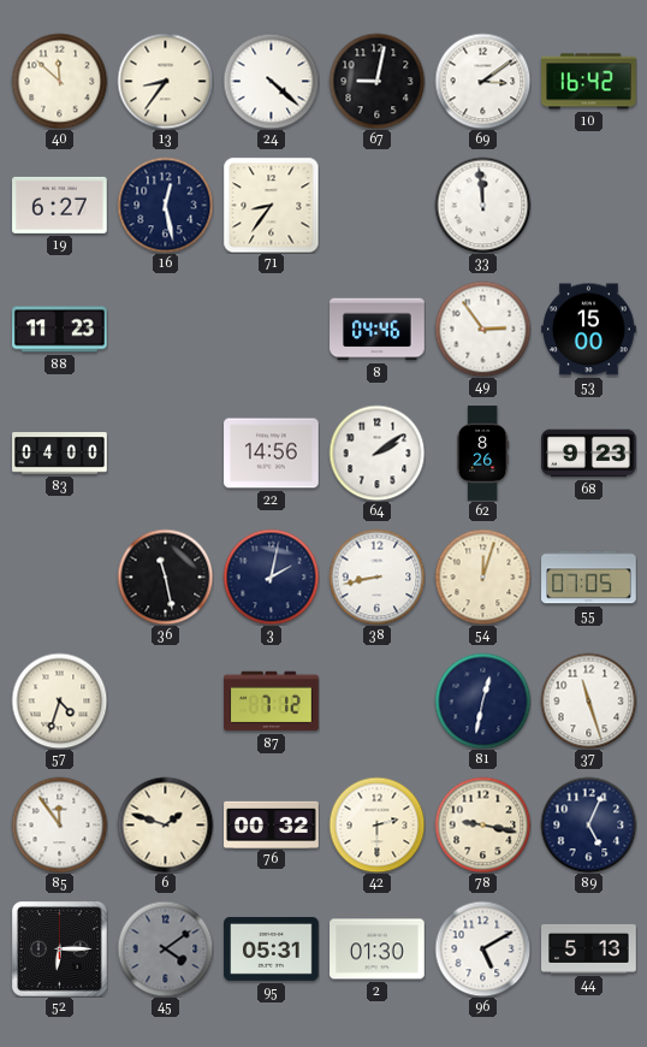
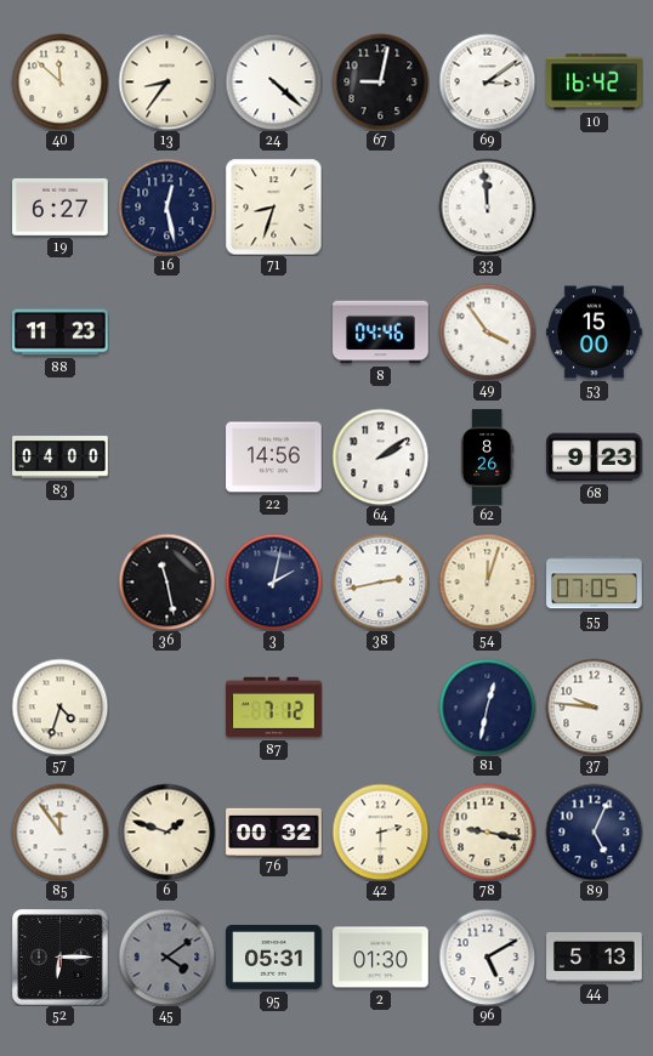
71: 8:36 -> 8:33
49: 2:54 -> 3:54
38: 8:43 -> 2:43
37: 11:27 -> 9:46
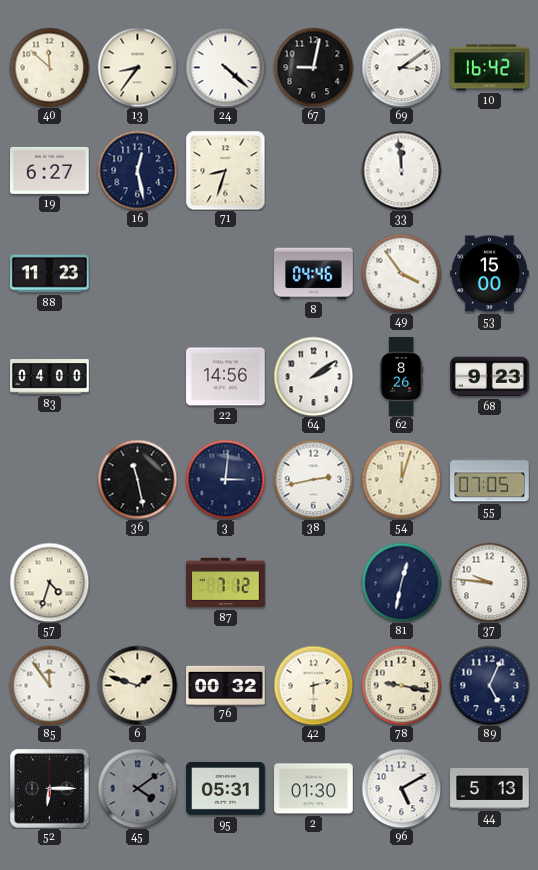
3: 2:02 -> 3:01
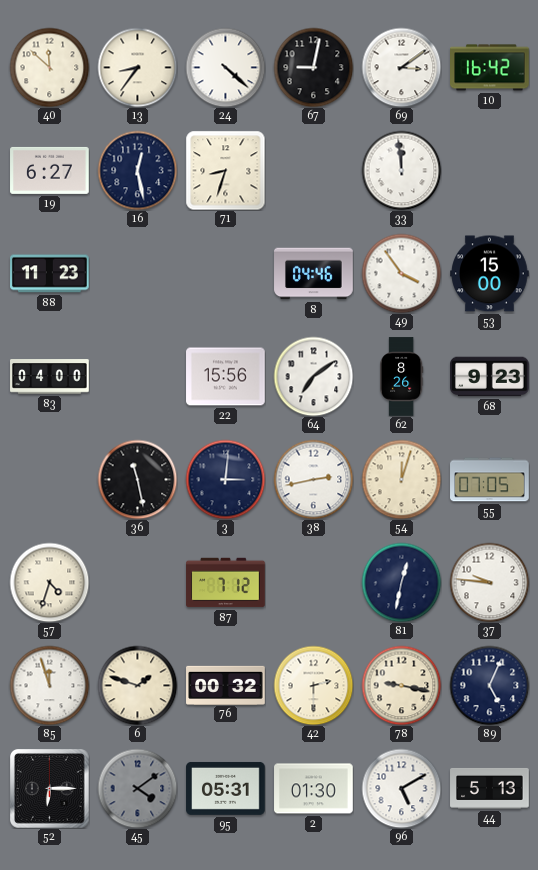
22: 14:56 -> 15:56
64: 2:09 -> 7:09
85: 11:54 -> 11:57
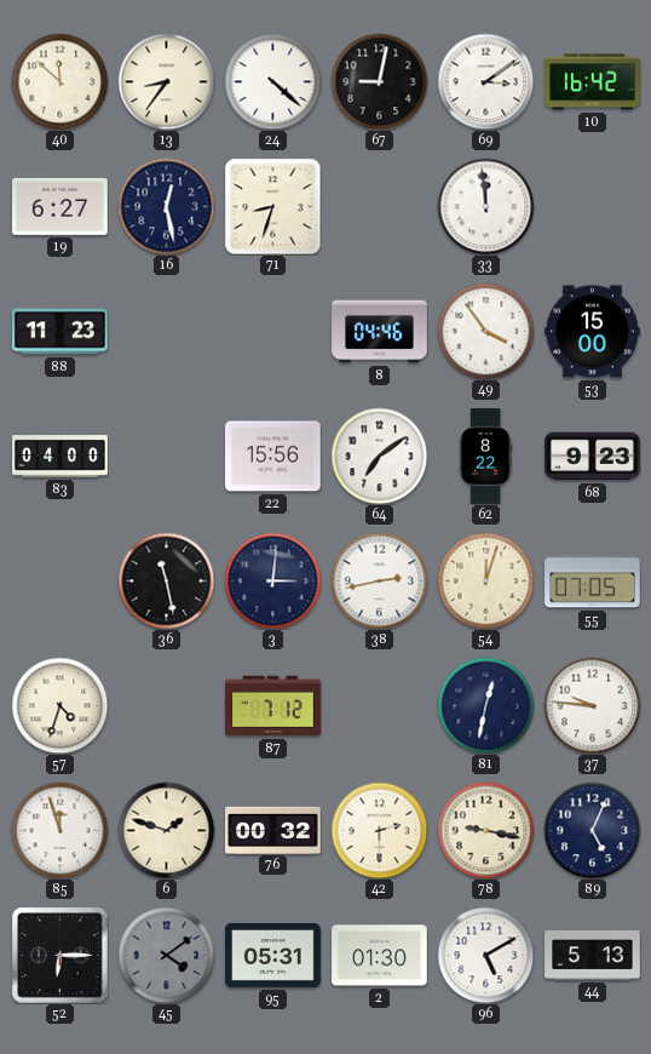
62: 8:26 -> 8:22
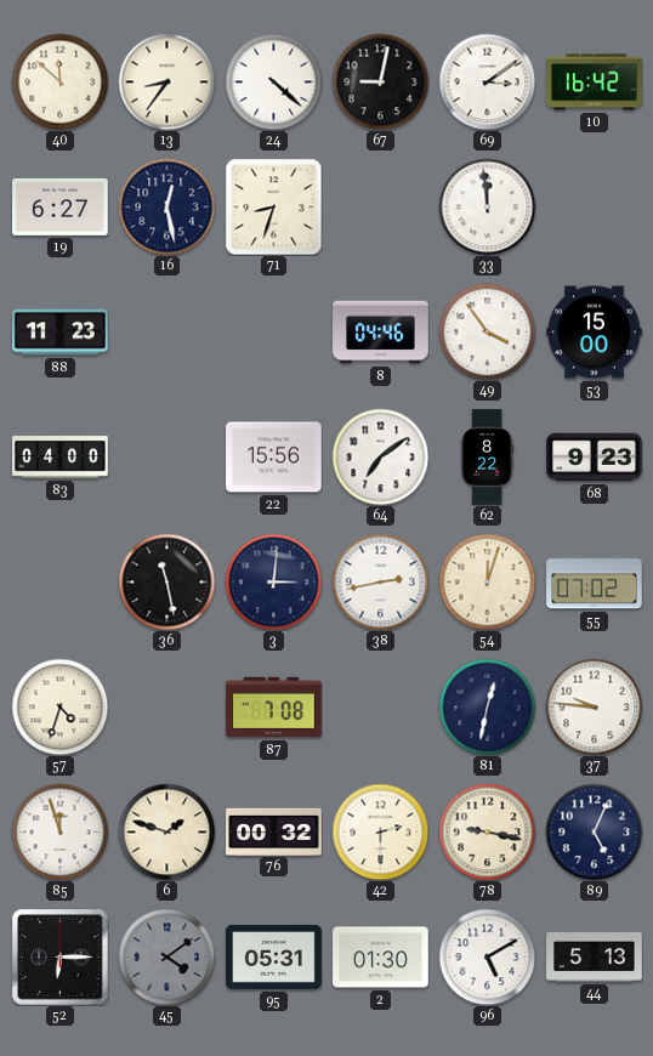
55: 07:05 -> 07:02
87: 7:12 -> 7:08
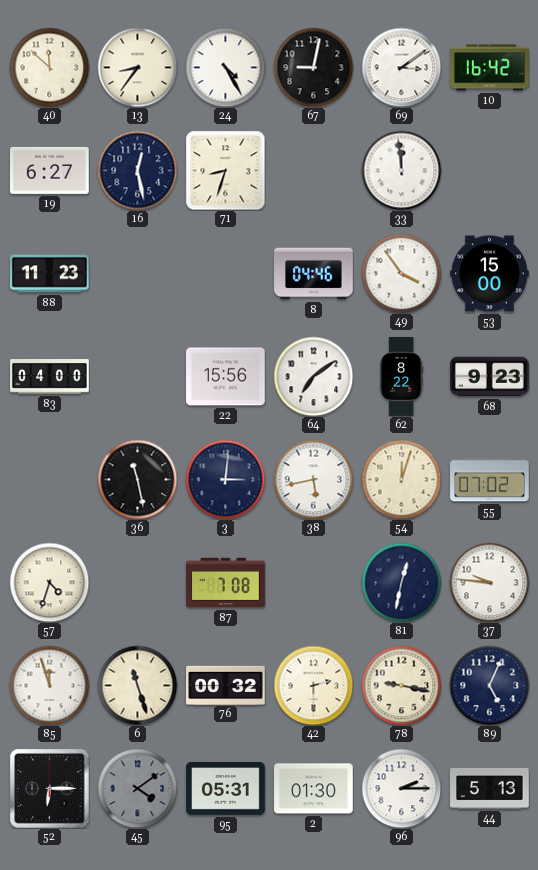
24: 4:22 -> 4:25
38: 2:43 -> 5:43
6: 1:48 -> 11:27
96: 5:10 -> 2:15
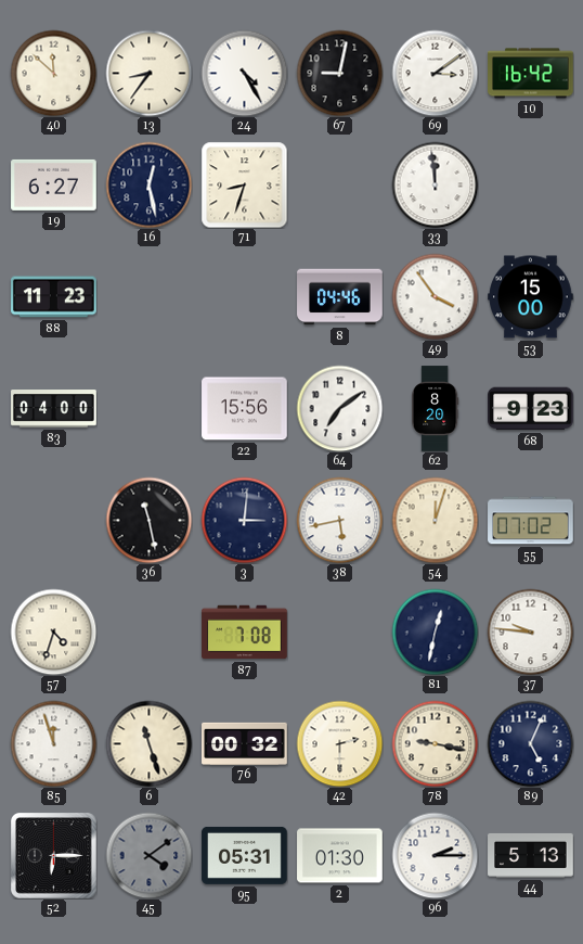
62: 8:22 -> 8:20
